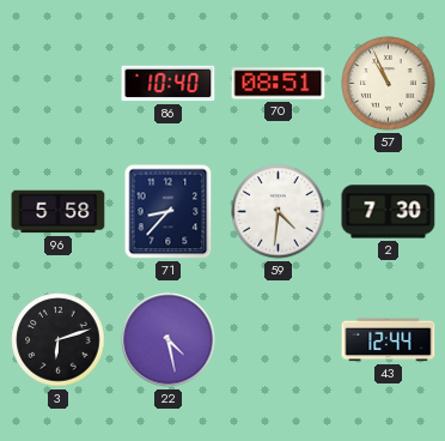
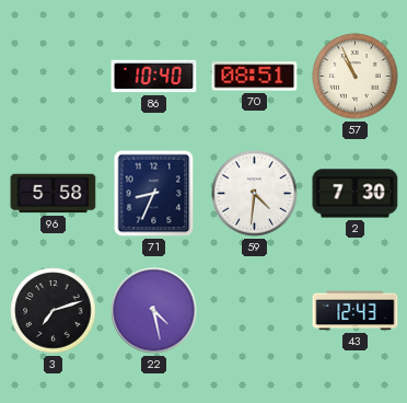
71: 8:37 -> 8:34
3: 6:12 -> 7:12
43: 12:44 -> 12:43
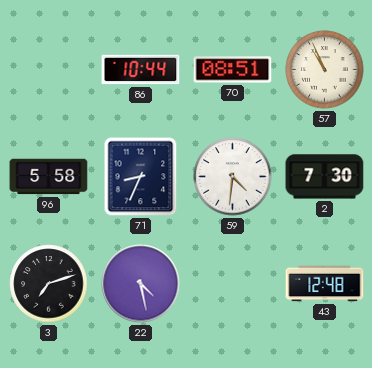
86: 10:40 -> 10:44
43: 12:43 -> 12:48
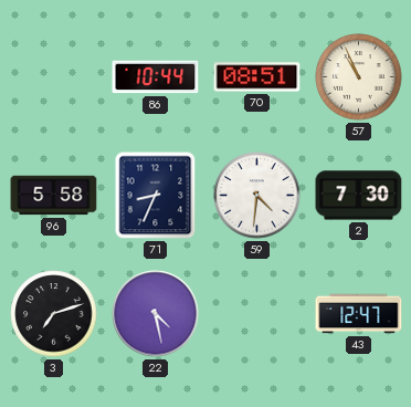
43: 12:48 -> 12:47
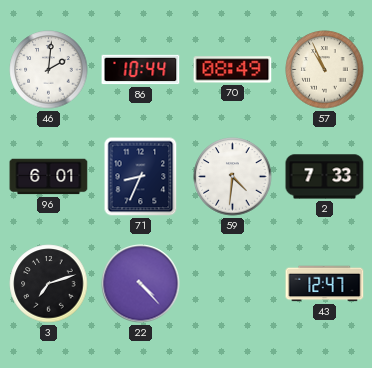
46: none -> 2:01
70: 08:51 -> 08:49
96: 5:58 -> 6:01
2: 7:30 -> 7:33
22: 4:28 -> 4:23
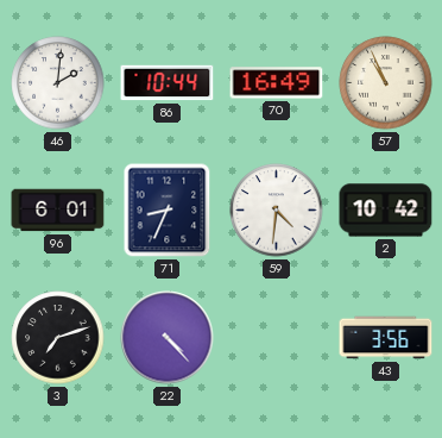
70: 08:49 -> 16:49
2: 7:33 -> 10:42
43: 12:47 -> 3:56
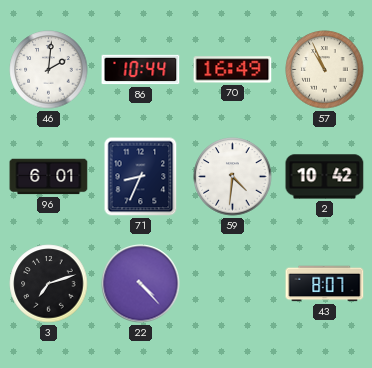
43: 3:56 -> 8:07
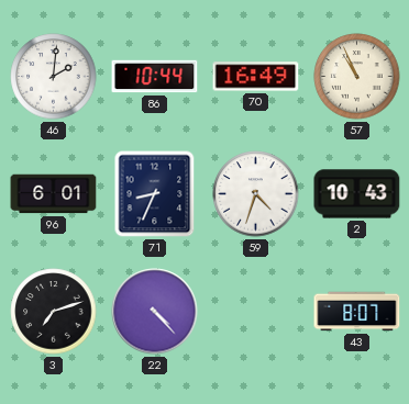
59: 4:31 -> 4:33
2: 10:42 -> 10:43
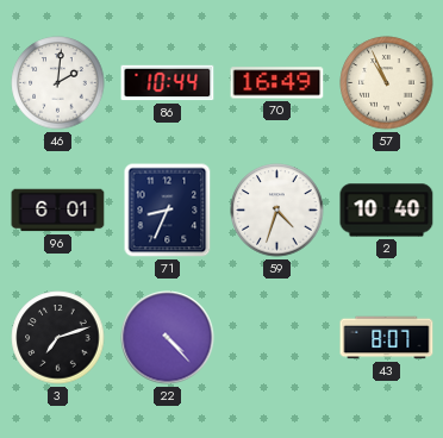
2: 10:43 -> 10:40
